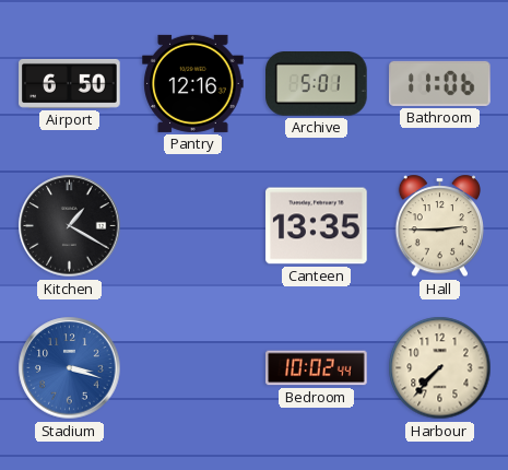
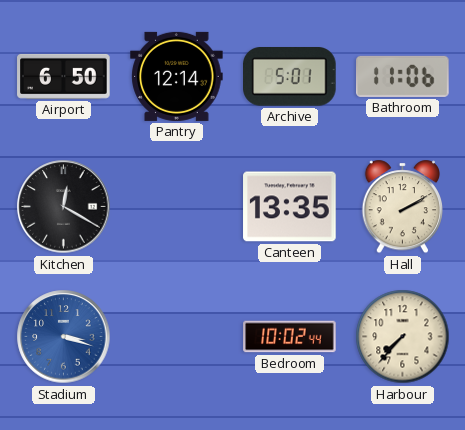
Pantry: 12:16 -> 12:14
Kitchen: 1:20 -> 12:20
Hall: 2:45 -> 2:10
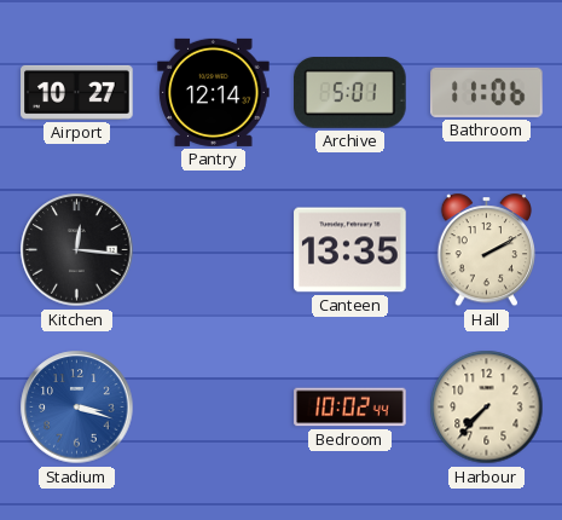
Airport: 6:50 -> 10:27
Kitchen: 12:20 -> 12:16
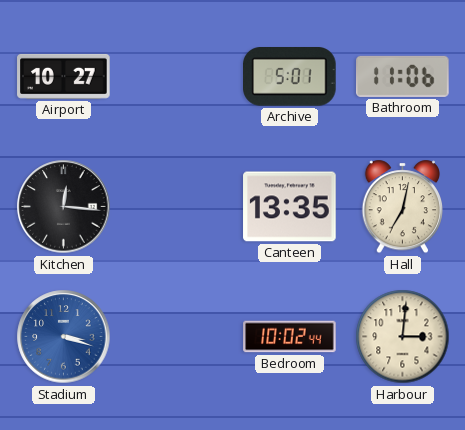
Pantry: 12:14 -> none
Hall: 2:10 -> 7:02
Harbour: 7:37 -> 3:01
